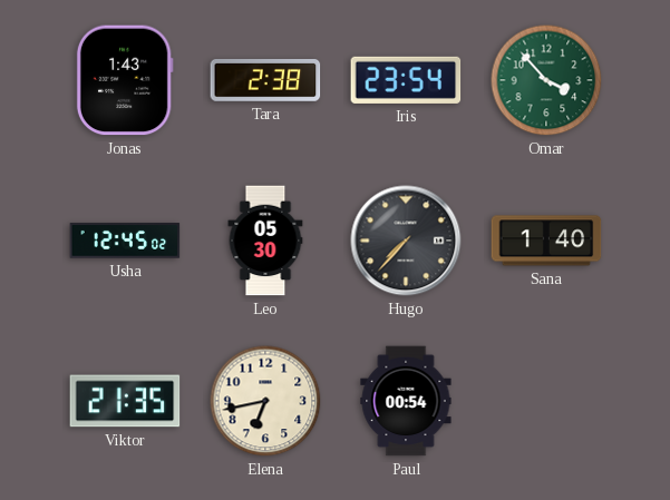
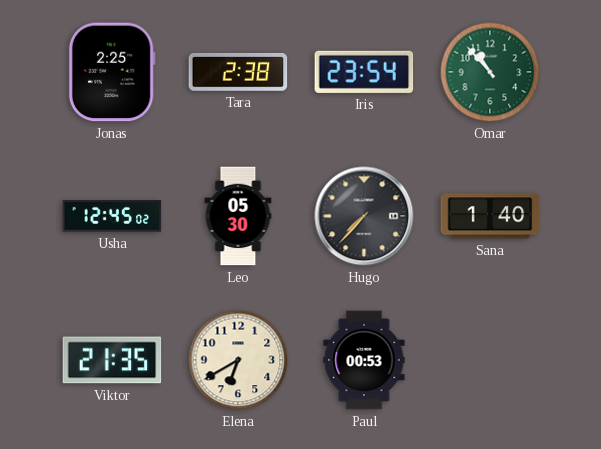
Jonas: 1:43 -> 2:25
Omar: 3:53 -> 10:53
Elena: 6:43 -> 6:40
Paul: 00:54 -> 00:53
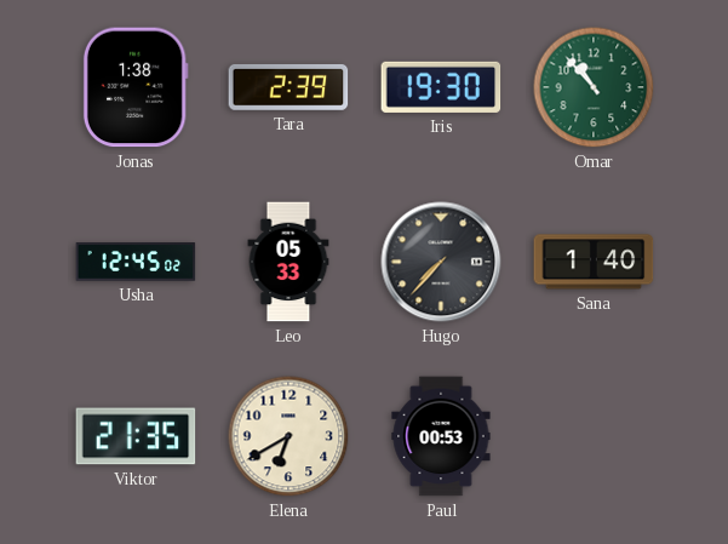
Jonas: 2:25 -> 1:38
Tara: 2:38 -> 2:39
Iris: 23:54 -> 19:30
Leo: 05:30 -> 05:33
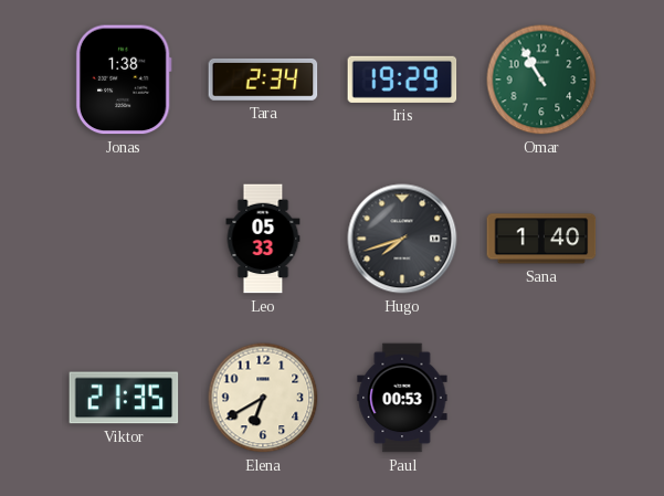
Tara: 2:39 -> 2:34
Iris: 19:30 -> 19:29
Omar: 10:53 -> 10:55
Usha: 12:45 -> none
Hugo: 7:37 -> 7:42
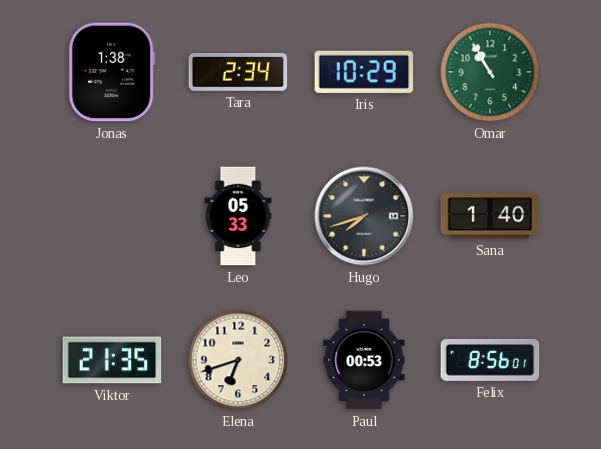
Iris: 19:29 -> 10:29
Elena: 6:40 -> 6:42
Felix: none -> 8:56
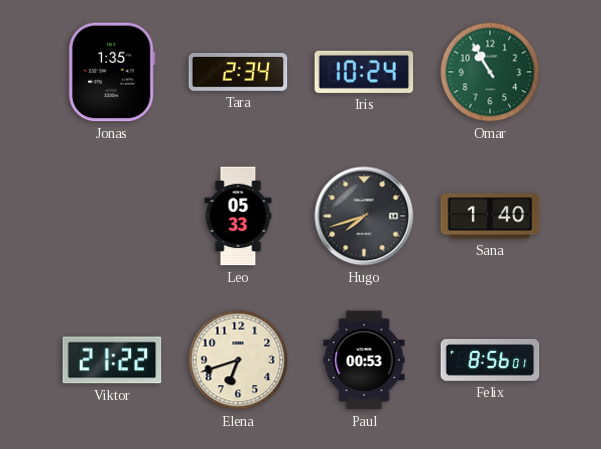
Jonas: 1:38 -> 1:35
Iris: 10:29 -> 10:24
Viktor: 21:35 -> 21:22
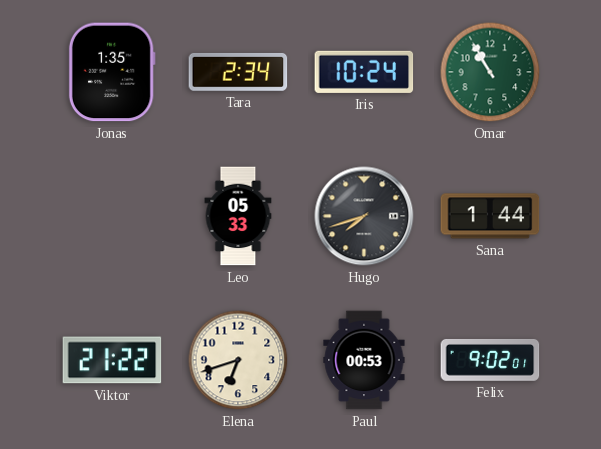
Sana: 1:40 -> 1:44
Felix: 8:56 -> 9:02
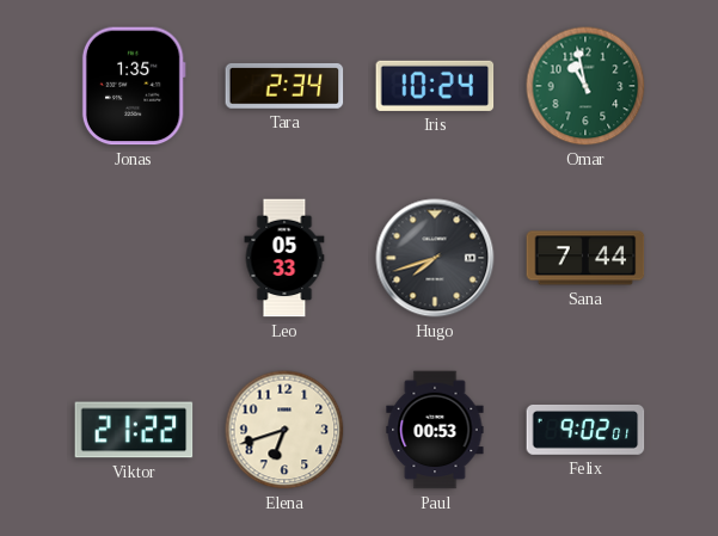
Omar: 10:55 -> 10:58
Sana: 1:44 -> 7:44
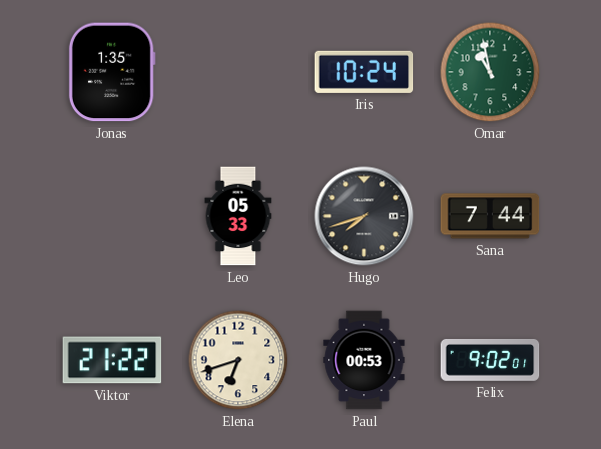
Tara: 2:34 -> none
